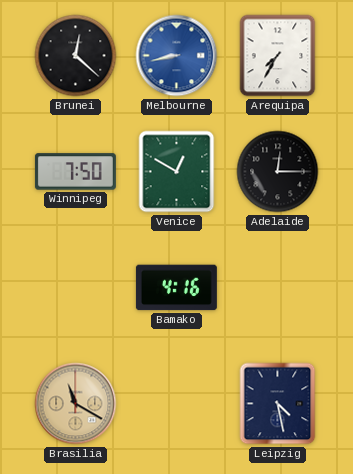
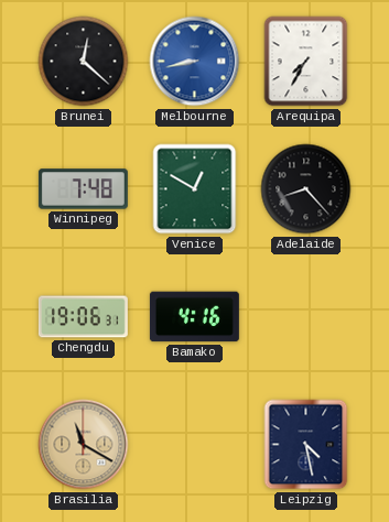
Winnipeg: 7:50 -> 7:48
Adelaide: 12:15 -> 8:23
Chengdu: none -> 19:06
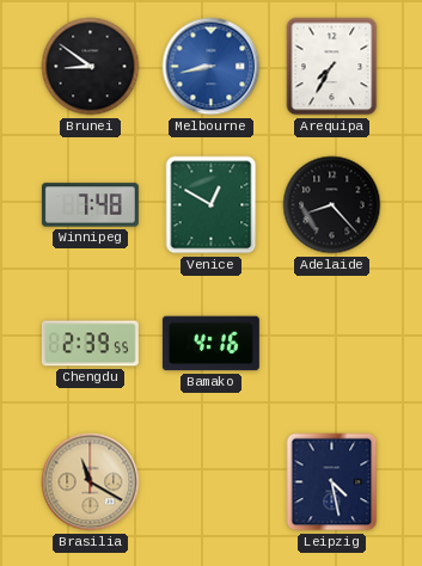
Brunei: 12:22 -> 8:51
Chengdu: 19:06 -> 2:39
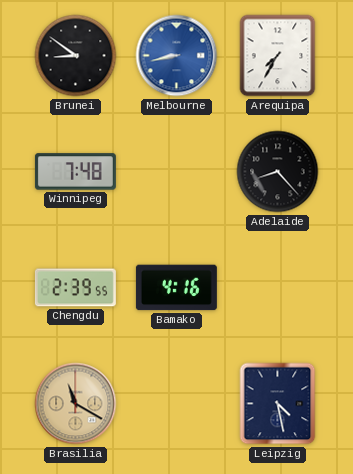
Venice: 12:50 -> none
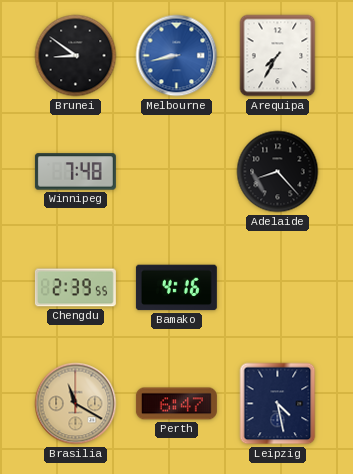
Perth: none -> 6:47
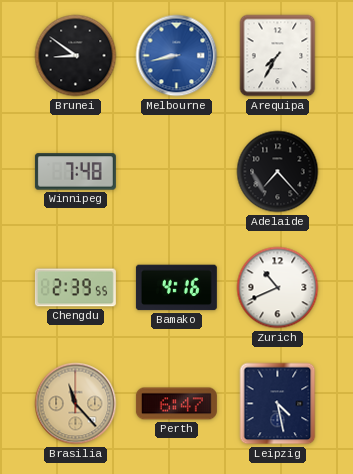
Adelaide: 8:23 -> 7:23
Zurich: none -> 10:41
Brasilia: 11:20 -> 11:23
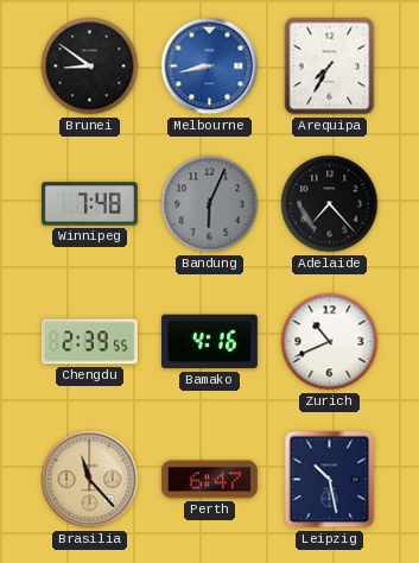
Bandung: none -> 6:04
Leipzig: 4:28 -> 10:28
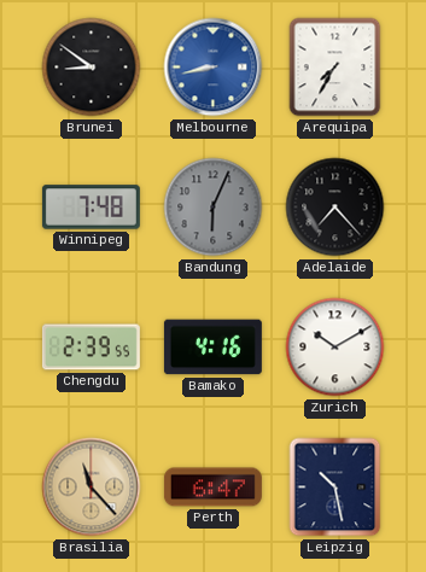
Zurich: 10:41 -> 10:10
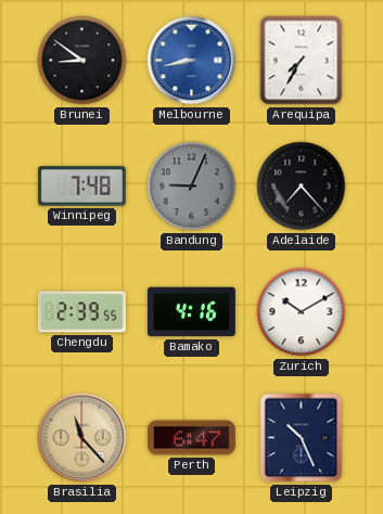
Bandung: 6:04 -> 9:04
Leipzig: 10:28 -> 10:26
